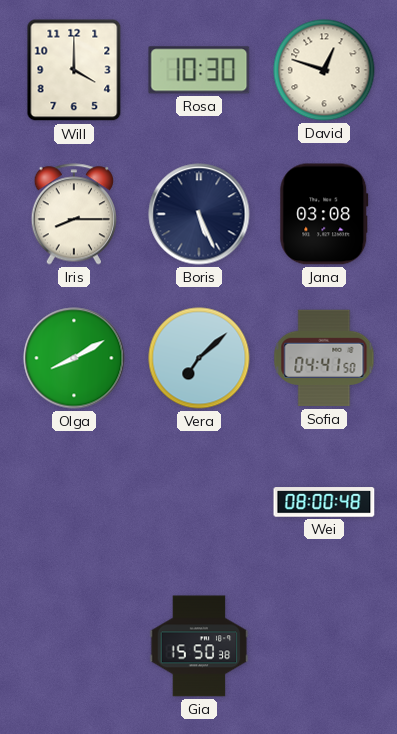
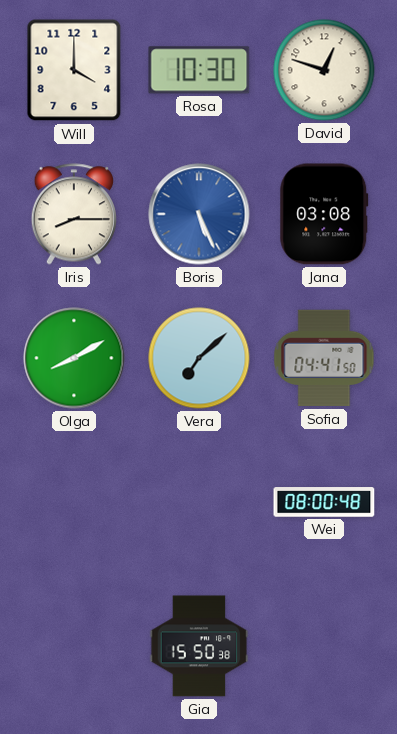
Boris dial: navy -> blue
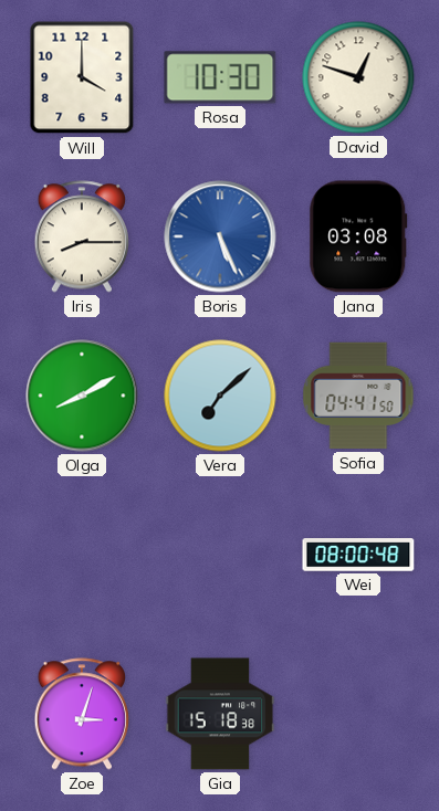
Zoe: none -> 3:03
Gia: 15:50 -> 15:18
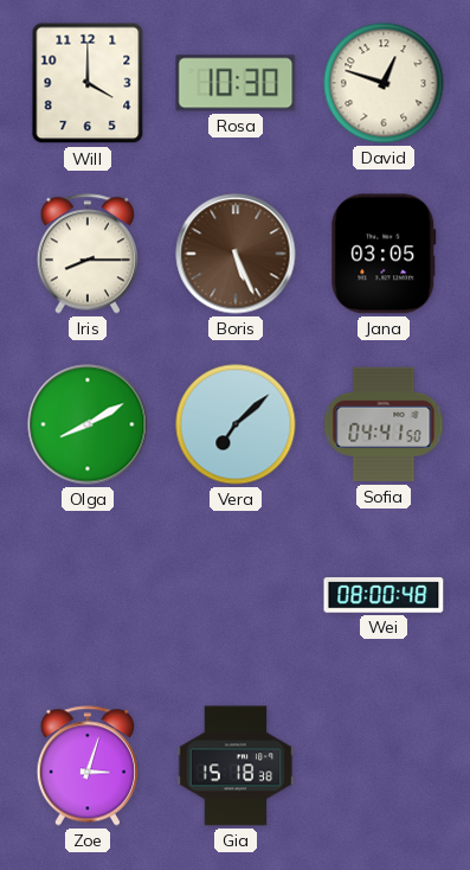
Boris dial: blue -> brown
Jana: 03:08 -> 03:05
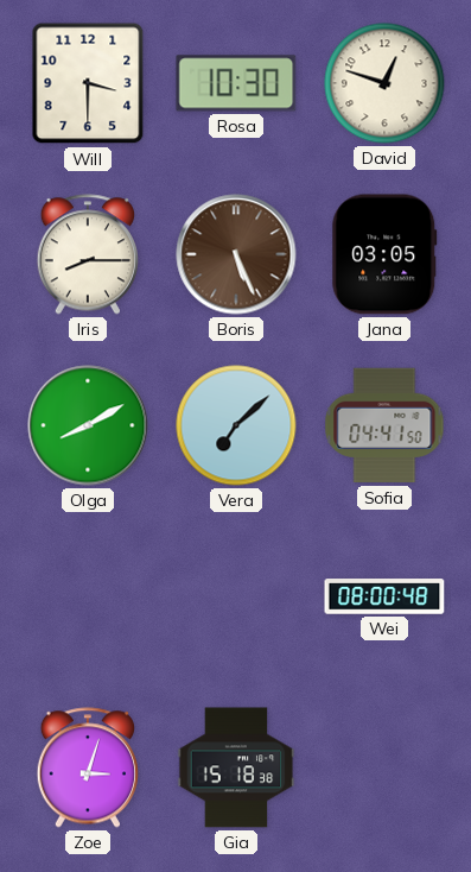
Will: 4:00 -> 3:30
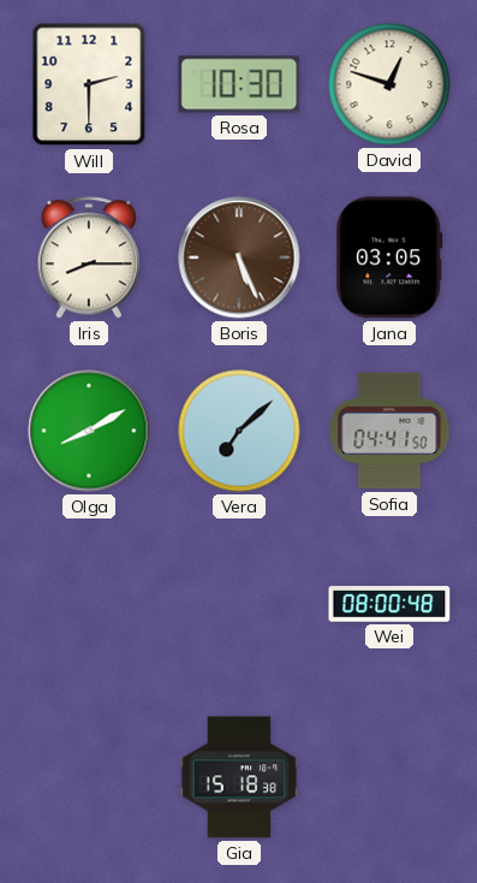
Will: 3:30 -> 2:30
Zoe: 3:03 -> none
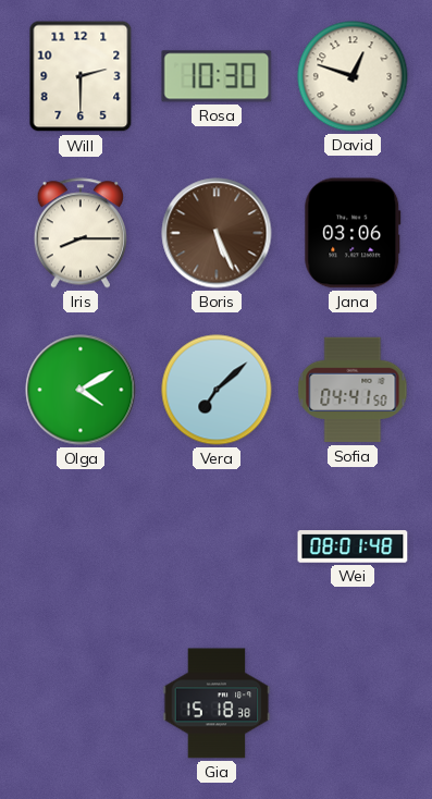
Jana: 03:05 -> 03:06
Olga: 8:10 -> 4:10
Wei: 08:00 -> 08:01
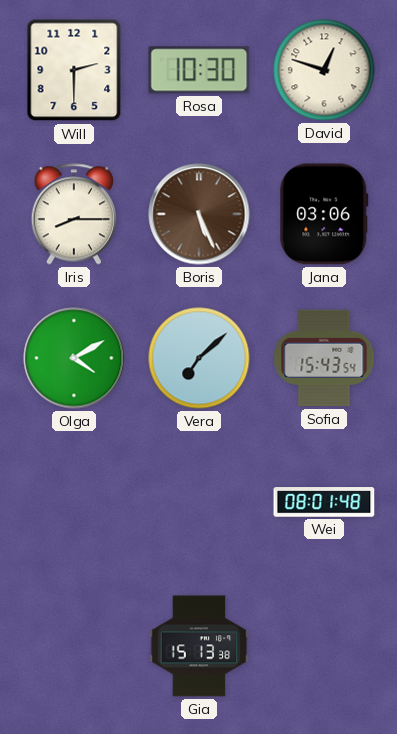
Sofia: 04:41 -> 15:43
Gia: 15:18 -> 15:13
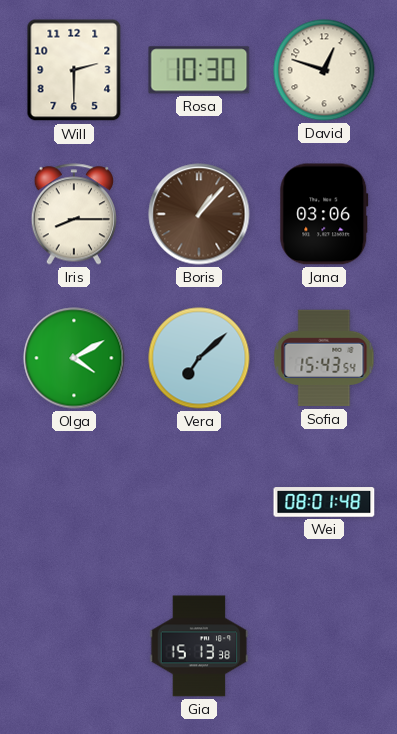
Boris: 5:26 -> 1:07
